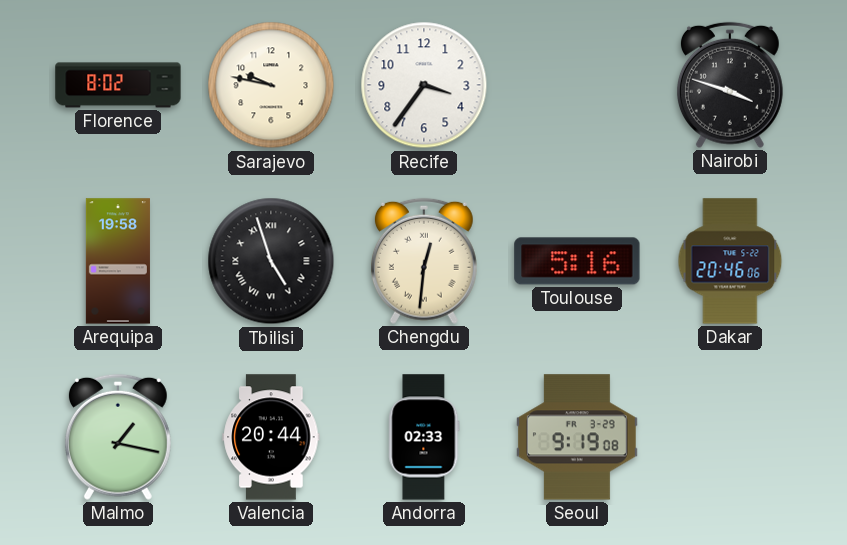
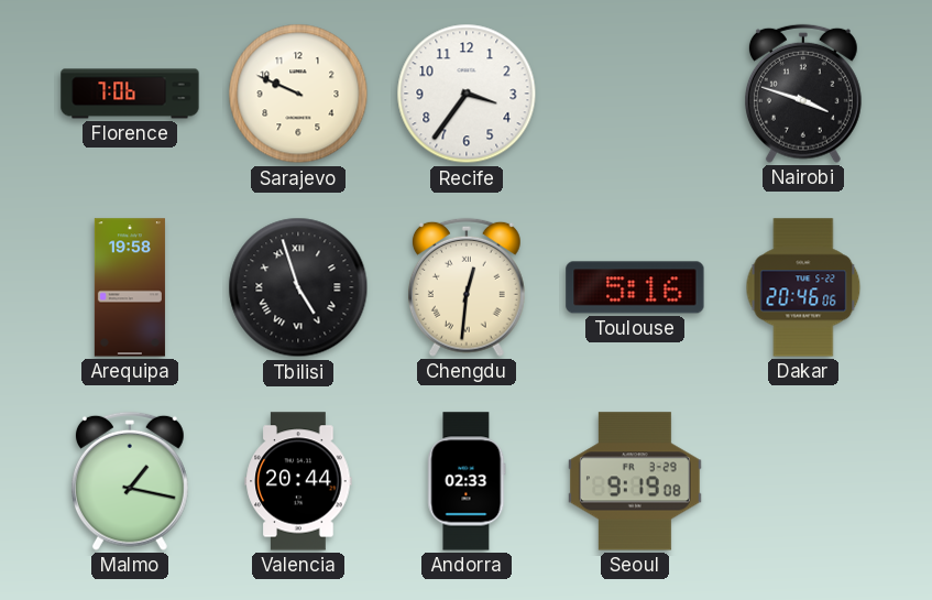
Florence: 8:02 -> 7:06
Sarajevo: 9:47 -> 9:49
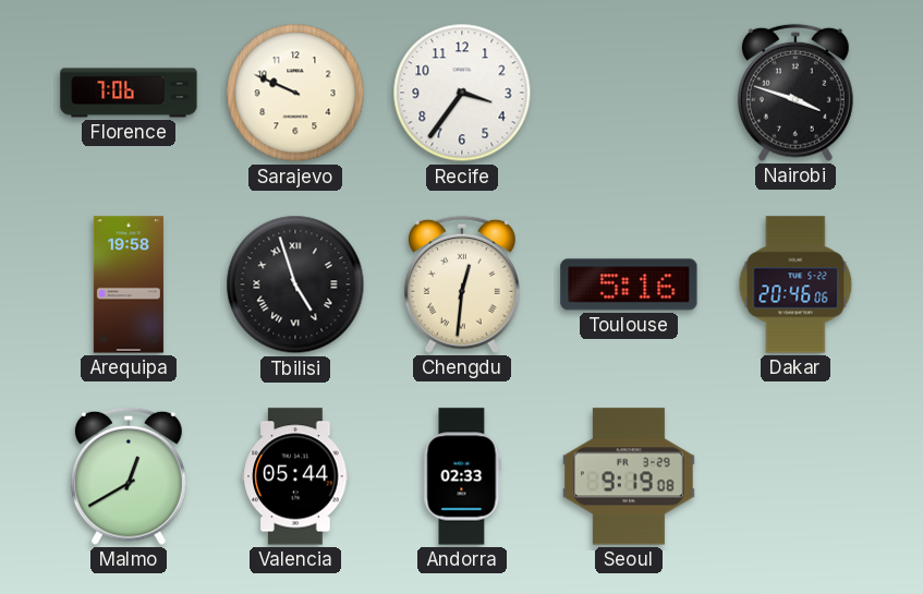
Malmo: 1:17 -> 12:40
Valencia: 20:44 -> 05:44
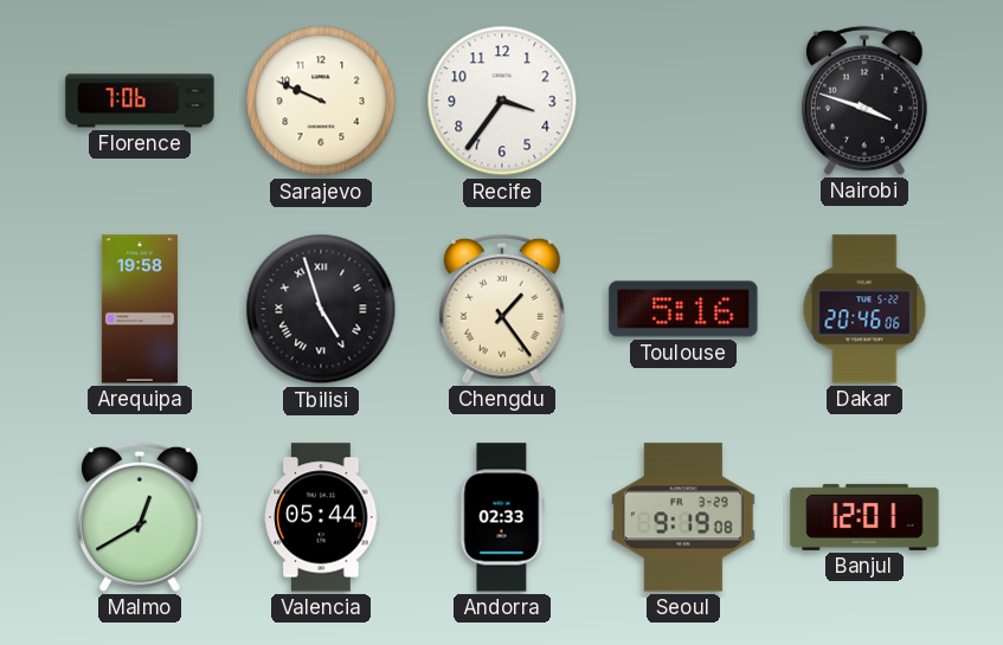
Chengdu: 12:31 -> 1:24
Banjul: none -> 12:01
